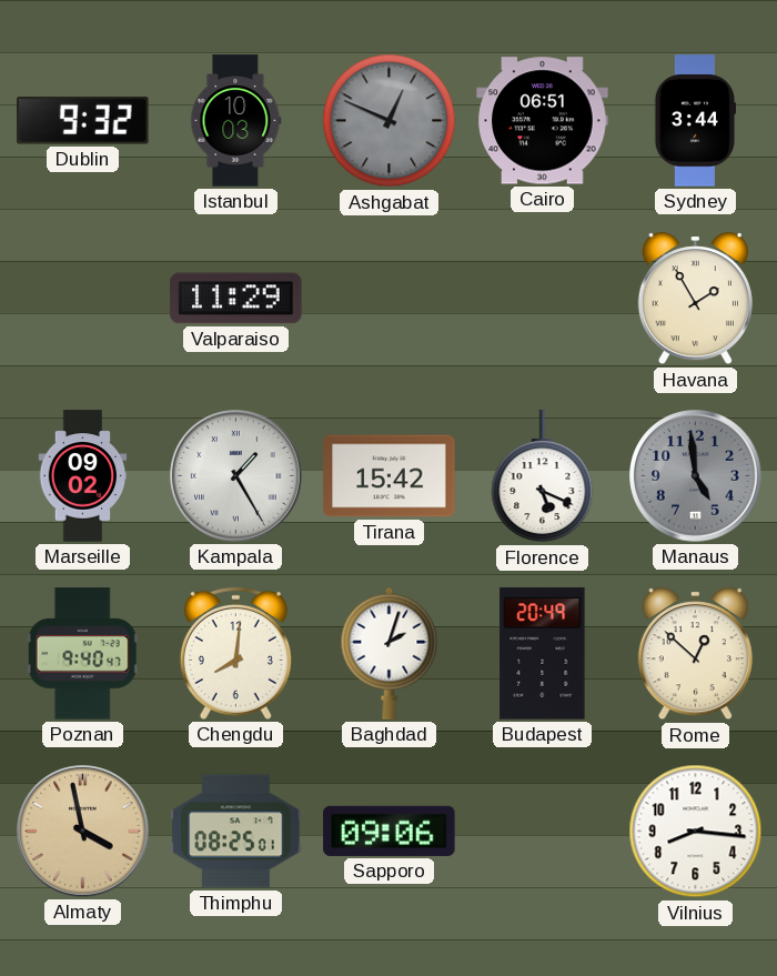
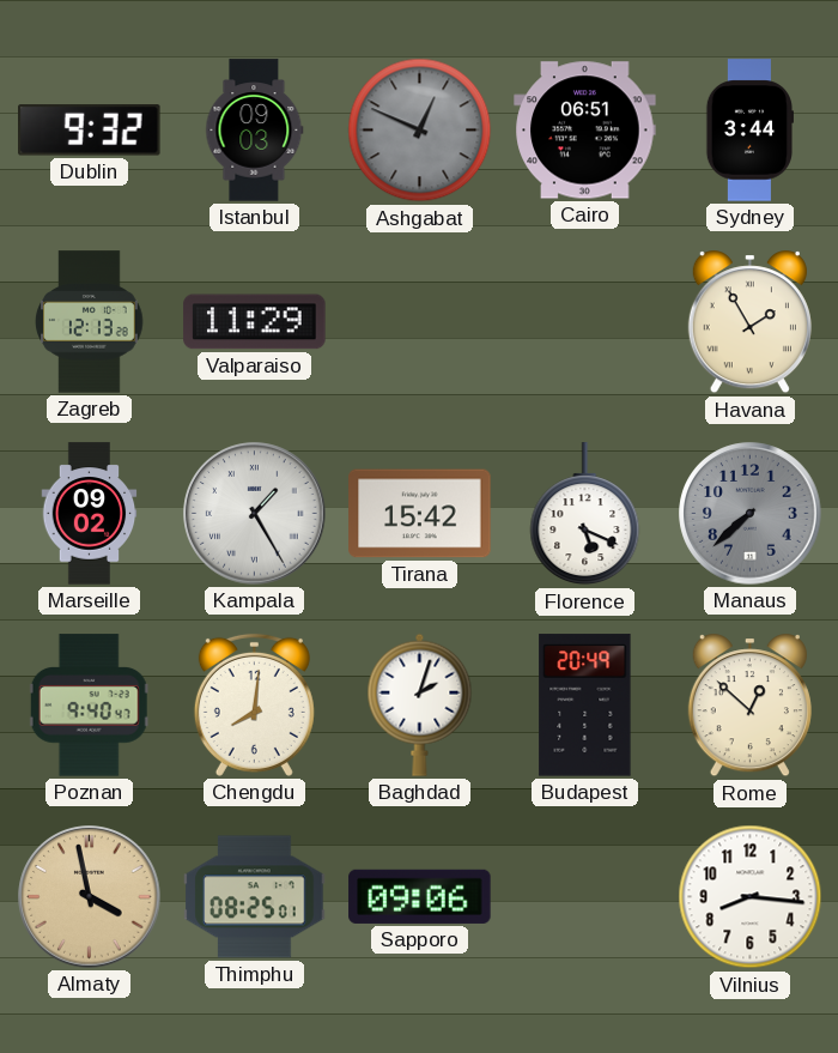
Istanbul: 10:03 -> 09:03
Zagreb: none -> 12:13
Manaus: 4:59 -> 7:38
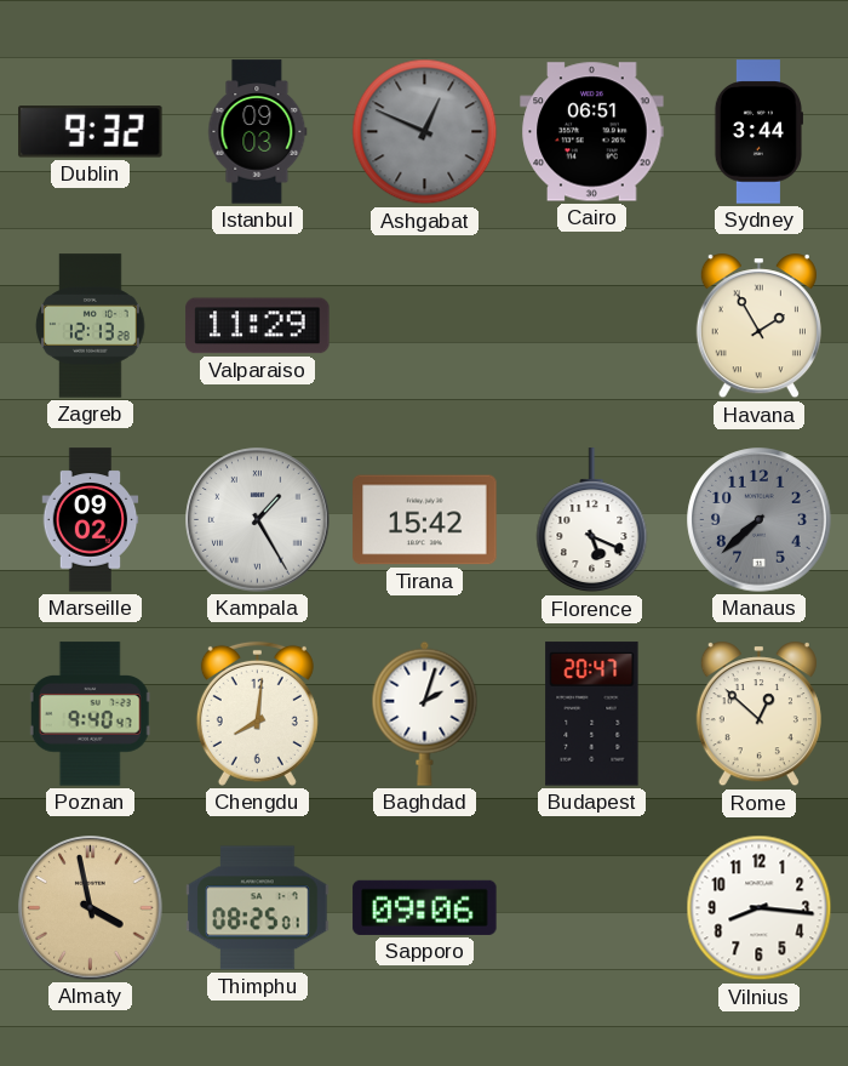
Budapest: 20:49 -> 20:47
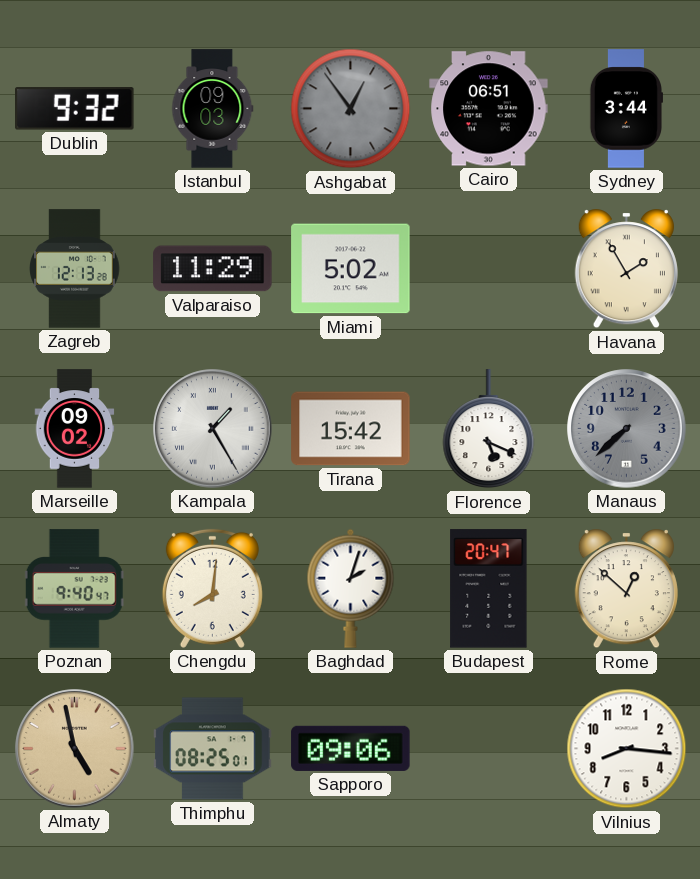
Ashgabat: 12:49 -> 12:54
Miami: none -> 5:02
Almaty: 3:58 -> 4:58
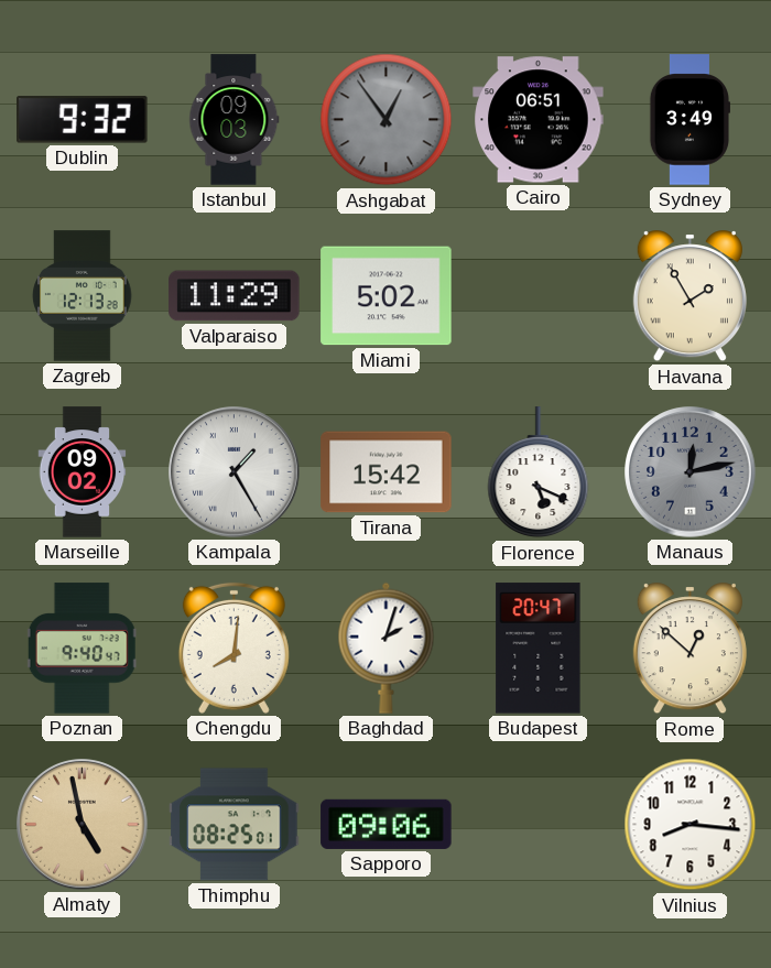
Sydney: 3:44 -> 3:49
Manaus: 7:38 -> 12:13
